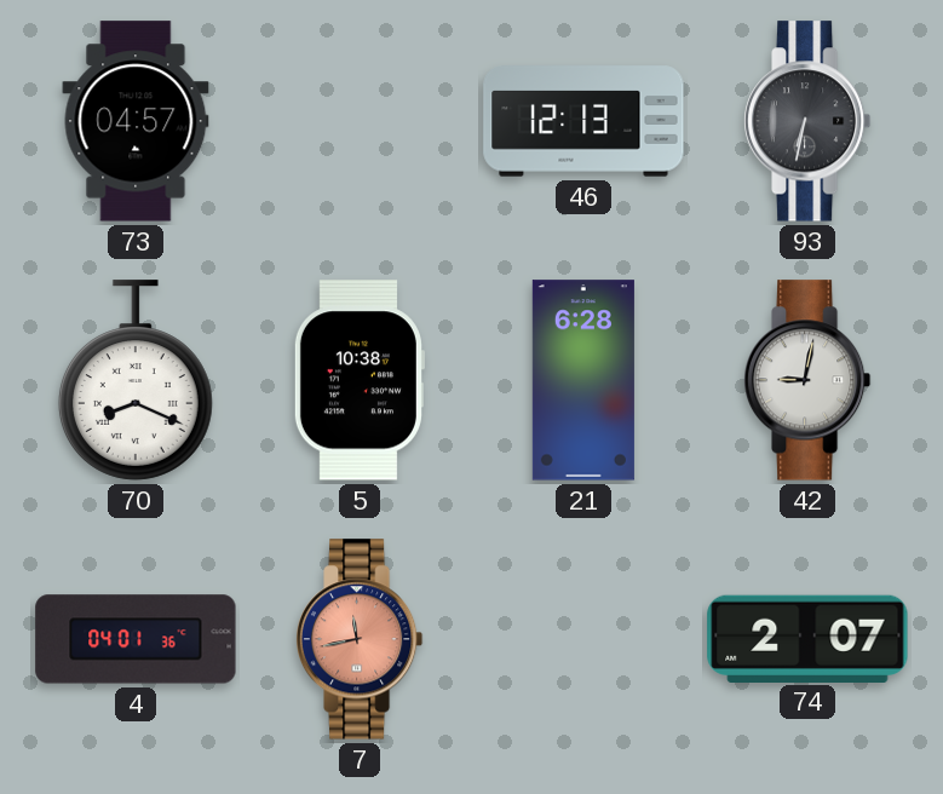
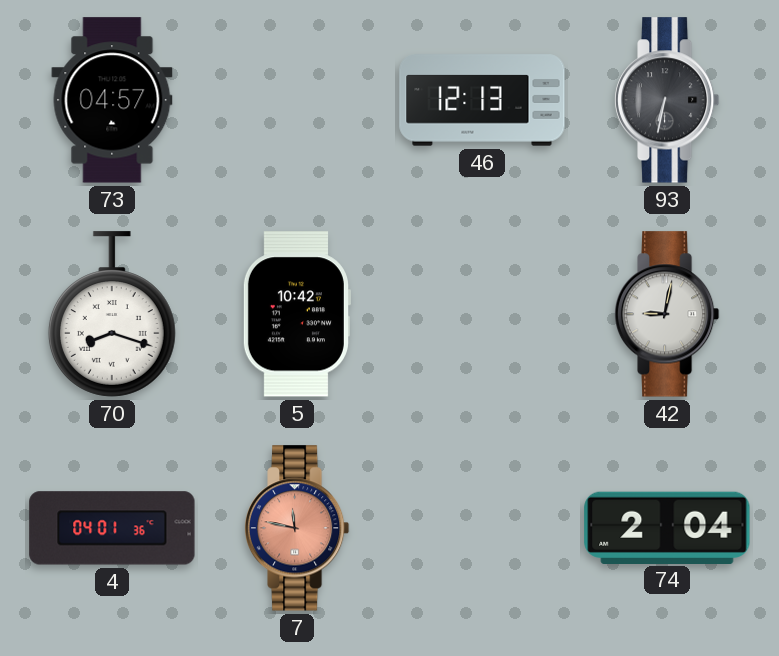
70: 8:19 -> 8:18
5: 10:38 -> 10:42
21: 6:28 -> none
7: 11:43 -> 11:47
74: 2:07 -> 2:04
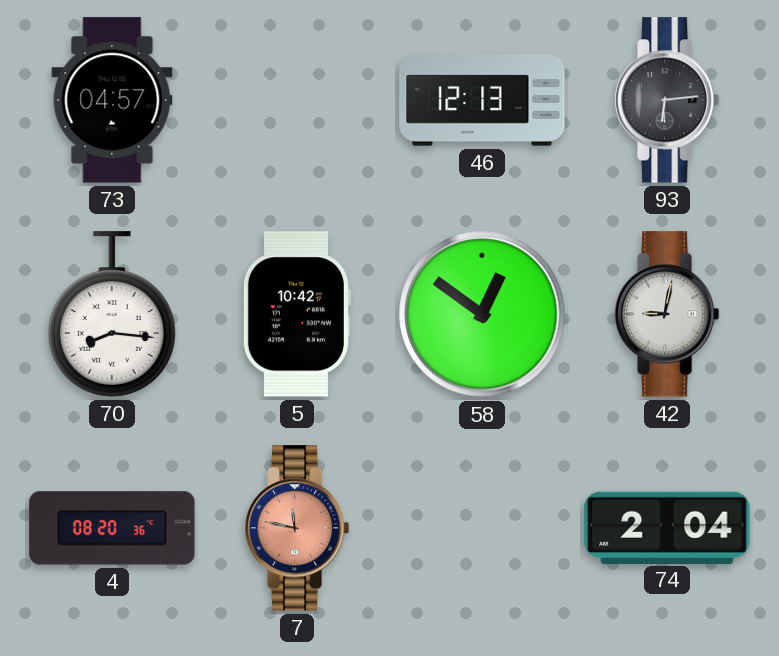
93: 6:32 -> 6:14
70: 8:18 -> 8:16
58: none -> 12:51
4: 04:01 -> 08:20
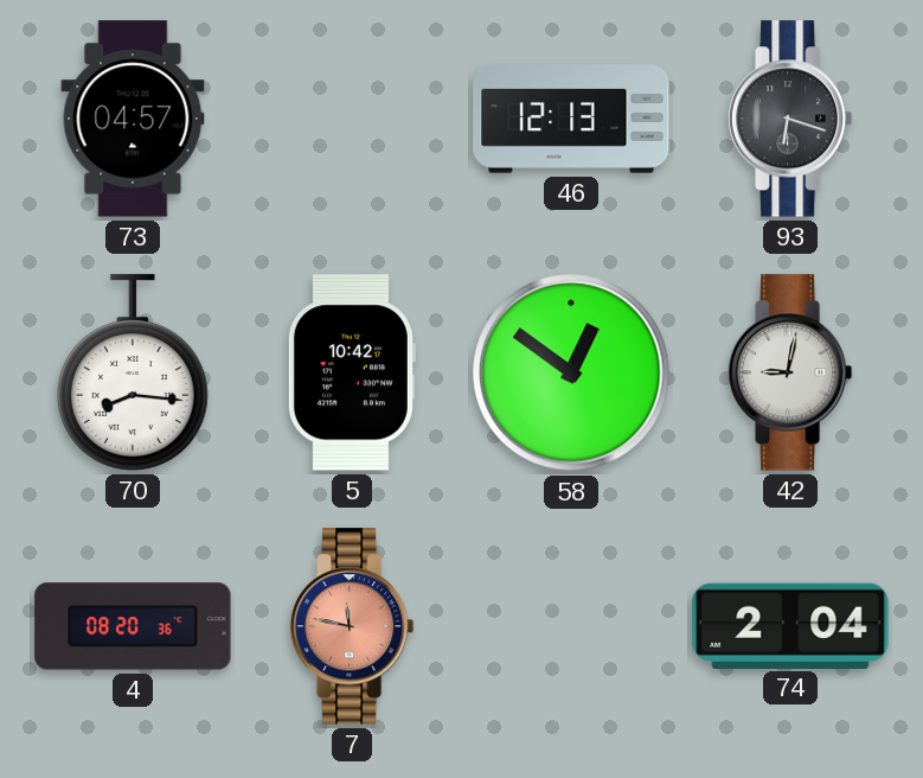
93: 6:14 -> 6:18
